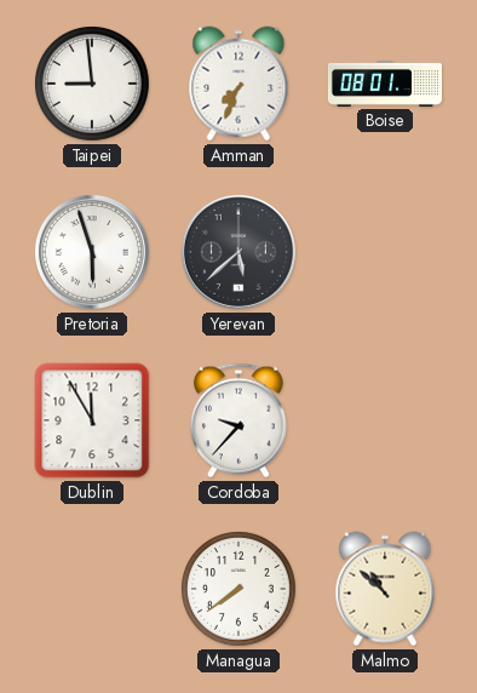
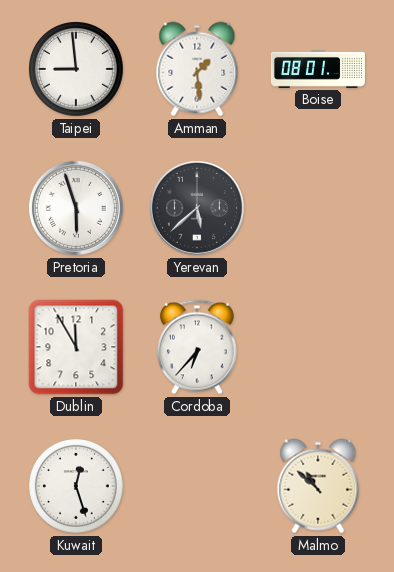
Amman: 7:34 -> 1:29
Cordoba: 9:37 -> 6:37
Kuwait: none -> 12:27
Managua: 7:39 -> none
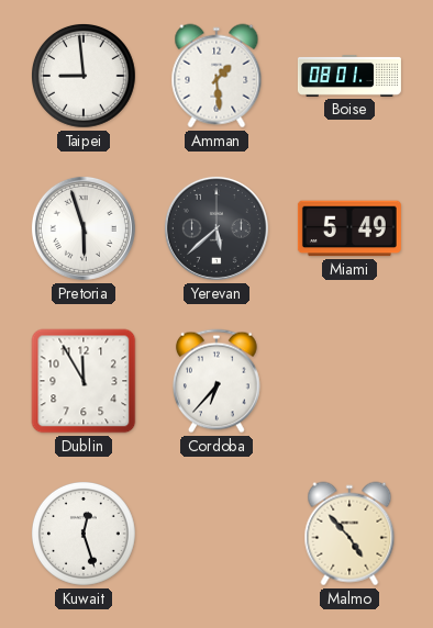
Miami: none -> 5:49
Malmo: 10:52 -> 4:53
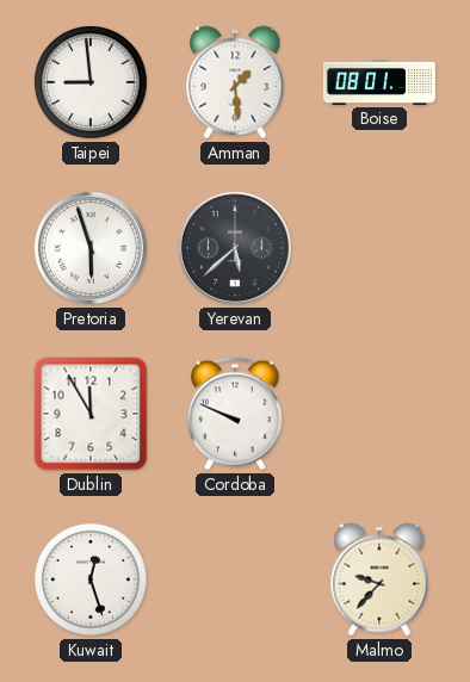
Miami: 5:49 -> none
Cordoba: 6:37 -> 9:49
Malmo: 4:53 -> 9:37
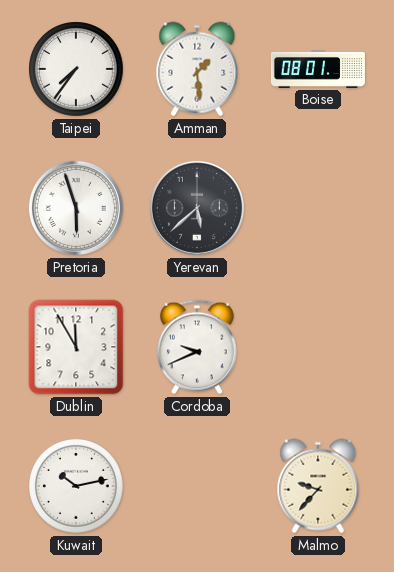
Taipei: 8:59 -> 7:36
Cordoba: 9:49 -> 9:41
Kuwait: 12:27 -> 10:13
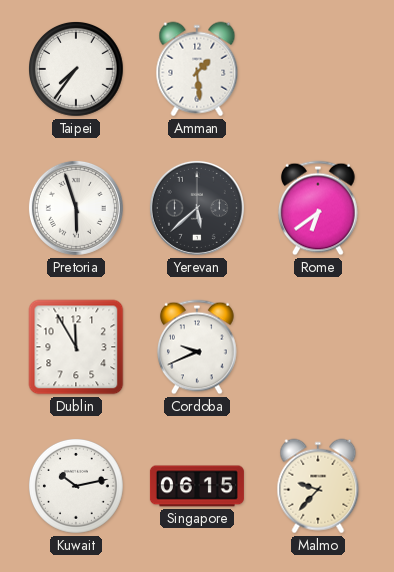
Boise: 08:01 -> none
Rome: none -> 6:39
Singapore: none -> 06:15
